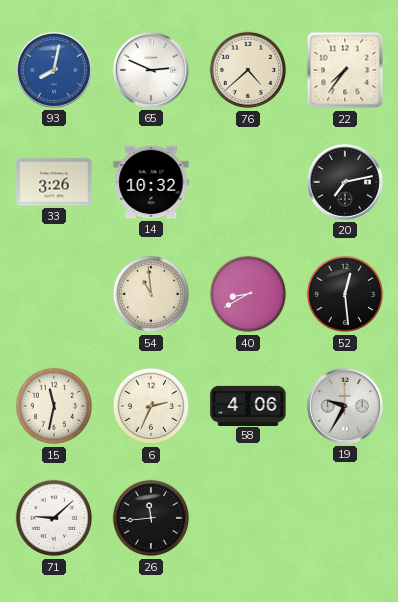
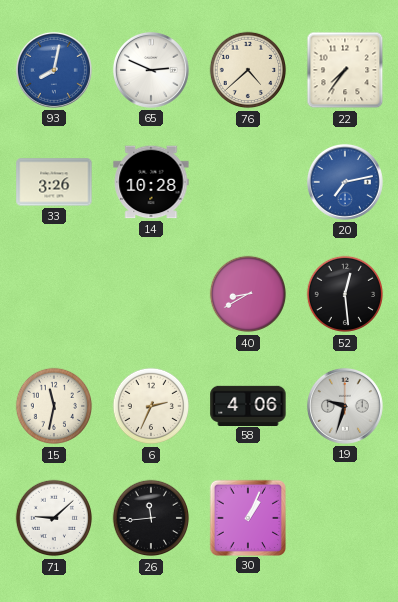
14: 10:32 -> 10:28
20 dial: black -> blue
54: 10:59 -> none
19: 9:35 -> 9:33
30: none -> 1:04
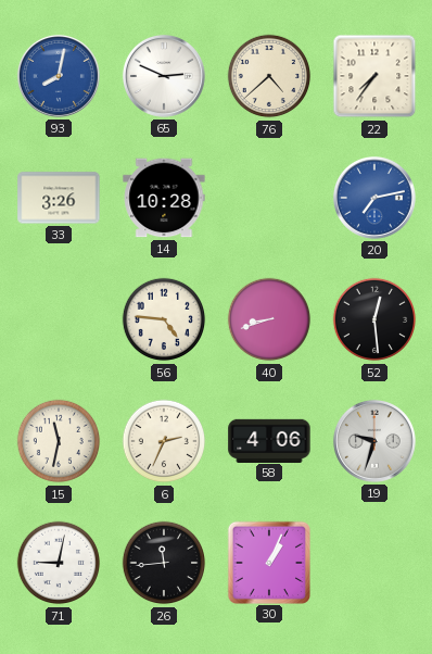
56: none -> 4:46
40: 8:40 -> 8:42
71: 9:08 -> 9:02
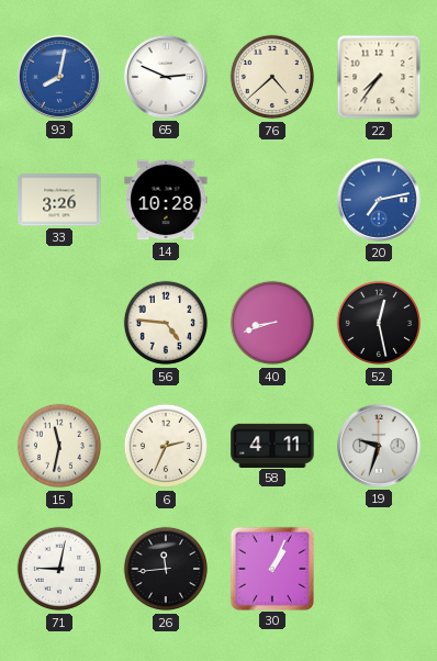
52: 12:29 -> 12:28
58: 4:06 -> 4:11
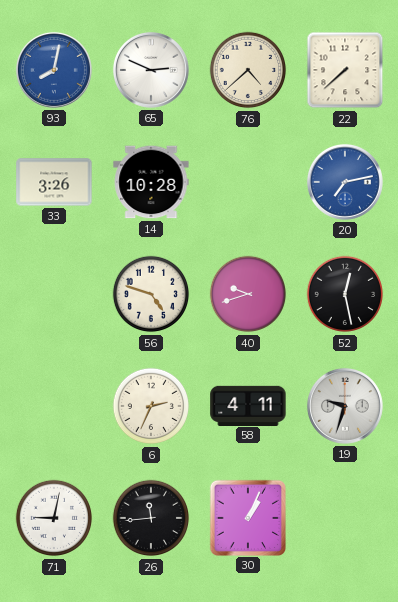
22: 7:36 -> 7:38
56: 4:46 -> 4:48
40: 8:42 -> 9:42
15: 11:32 -> none
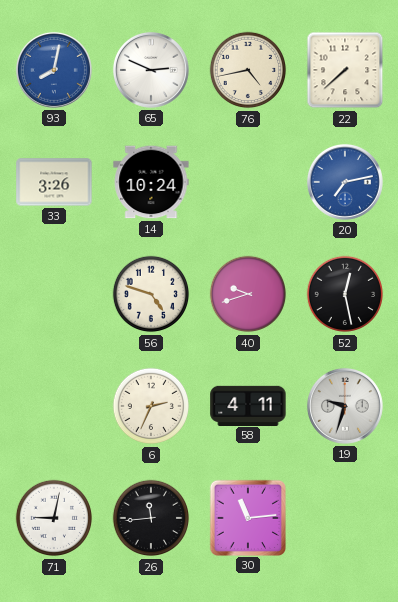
76: 4:38 -> 4:43
14: 10:28 -> 10:24
30: 1:04 -> 11:14
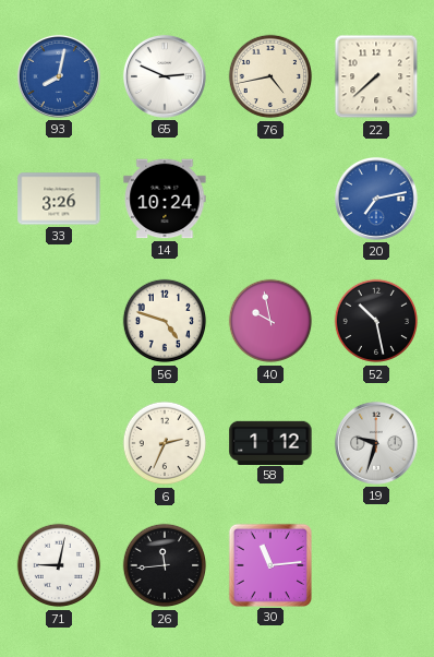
40: 9:42 -> 9:58
52: 12:28 -> 10:28
58: 4:11 -> 1:12
